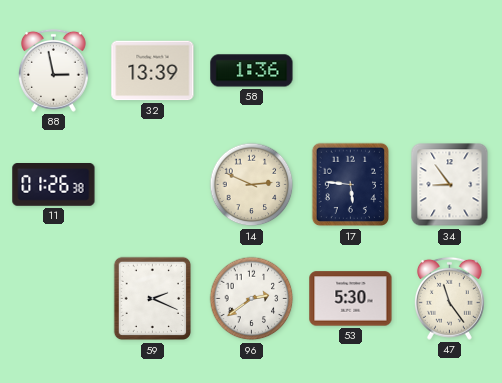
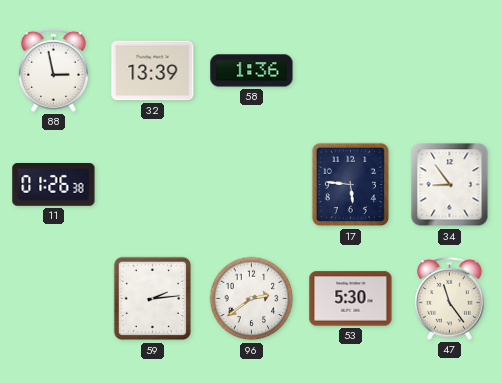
14: 2:49 -> none
59: 2:19 -> 2:14
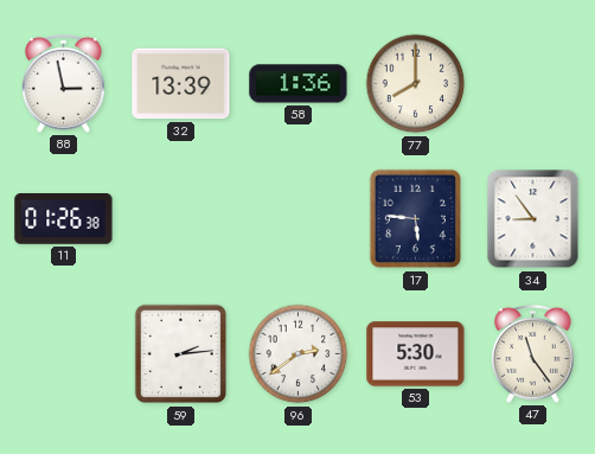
77: none -> 8:00
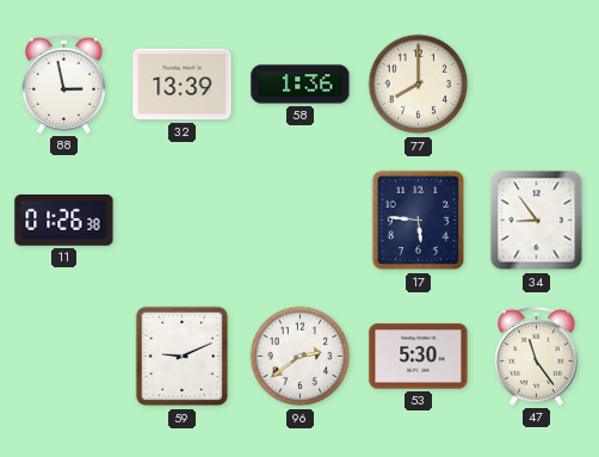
59: 2:14 -> 9:11
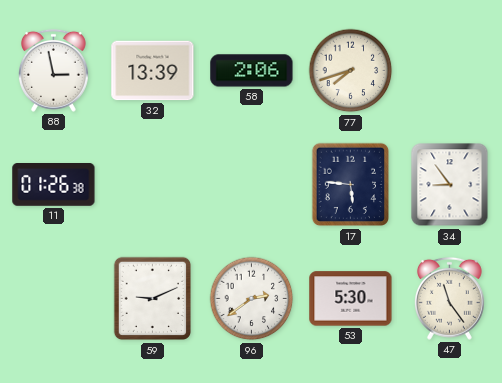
58: 1:36 -> 2:06
77: 8:00 -> 7:42
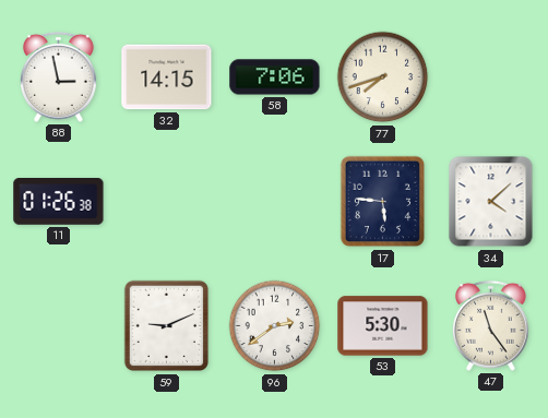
32: 13:39 -> 14:15
58: 2:06 -> 7:06
34: 8:54 -> 4:08
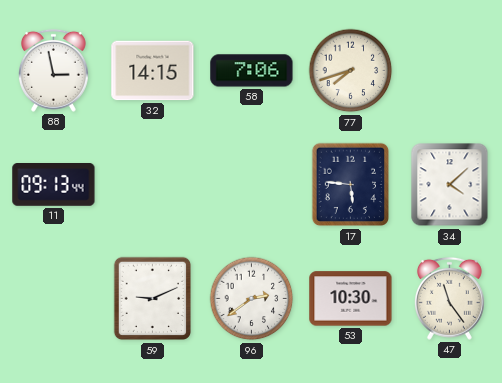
11: 01:26 -> 09:13
53: 5:30 -> 10:30
